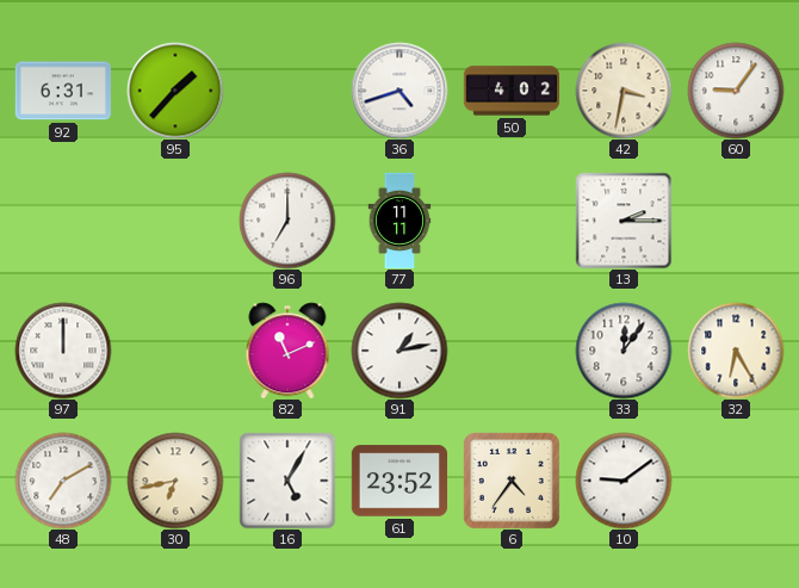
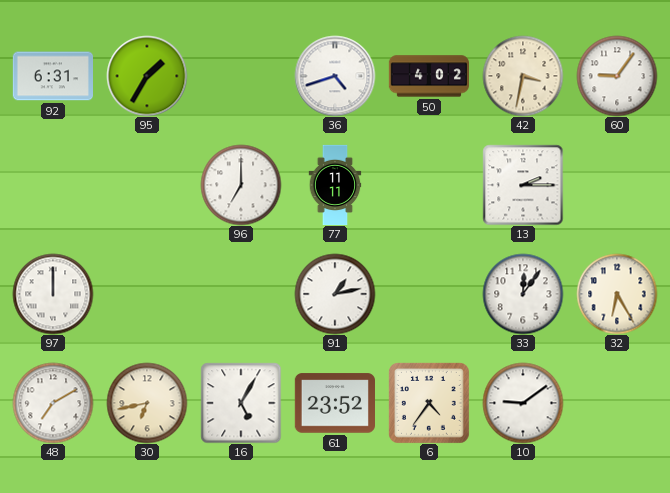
95: 1:37 -> 1:35
82: 11:11 -> none
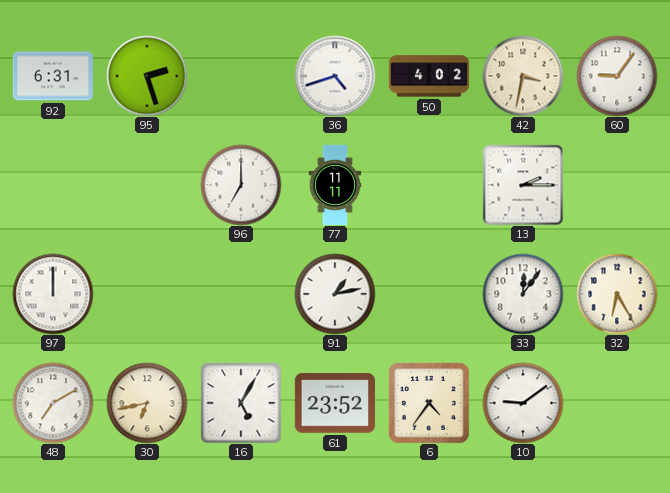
95: 1:35 -> 2:27
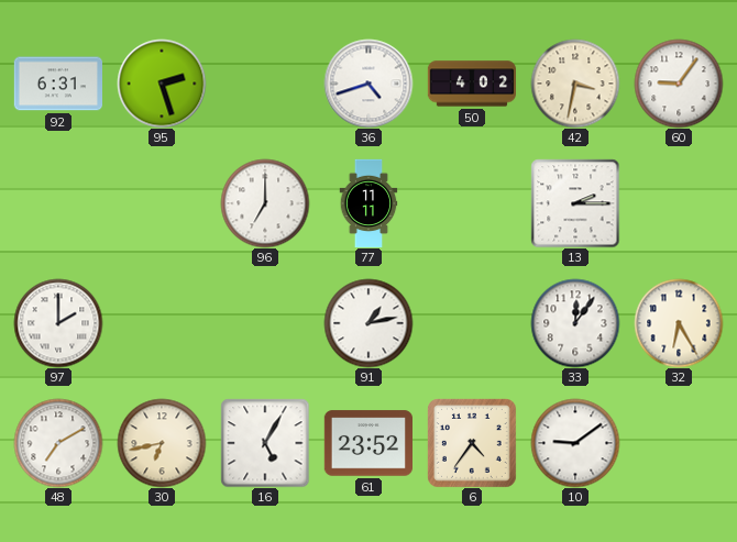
97: 12:00 -> 2:00
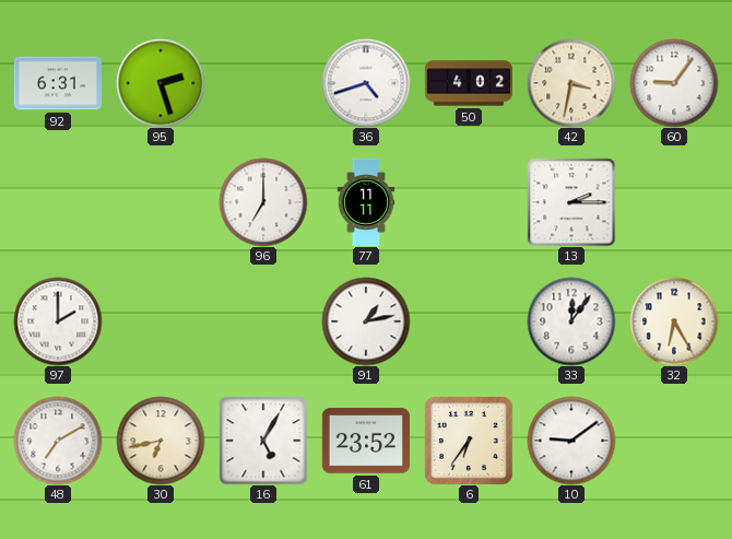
6: 4:36 -> 6:36
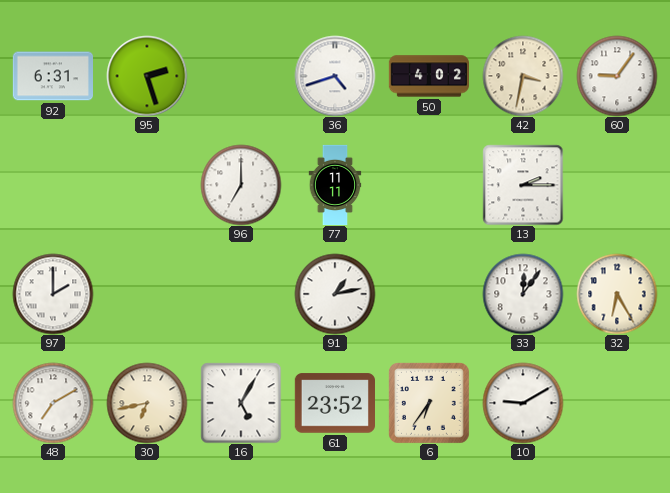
10: 9:09 -> 9:10
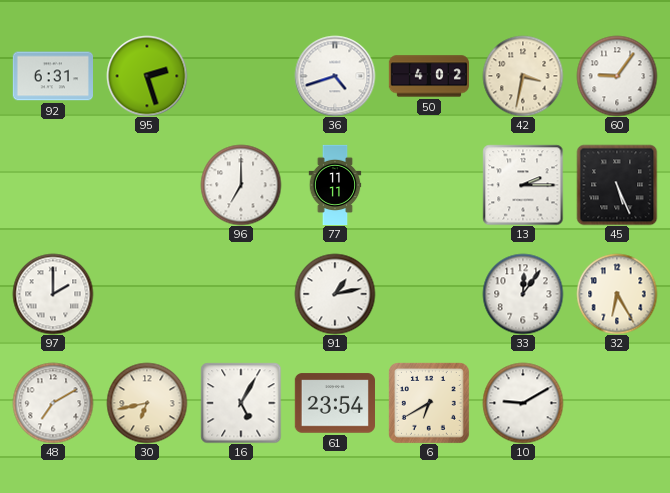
45: none -> 5:26
61: 23:52 -> 23:54
6: 6:36 -> 6:40
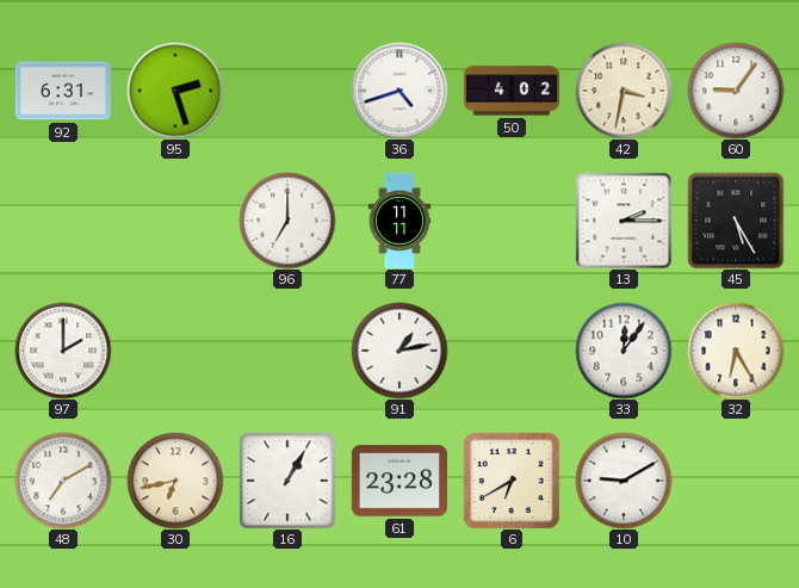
45: 5:26 -> 5:25
16: 5:05 -> 1:05
61: 23:54 -> 23:28
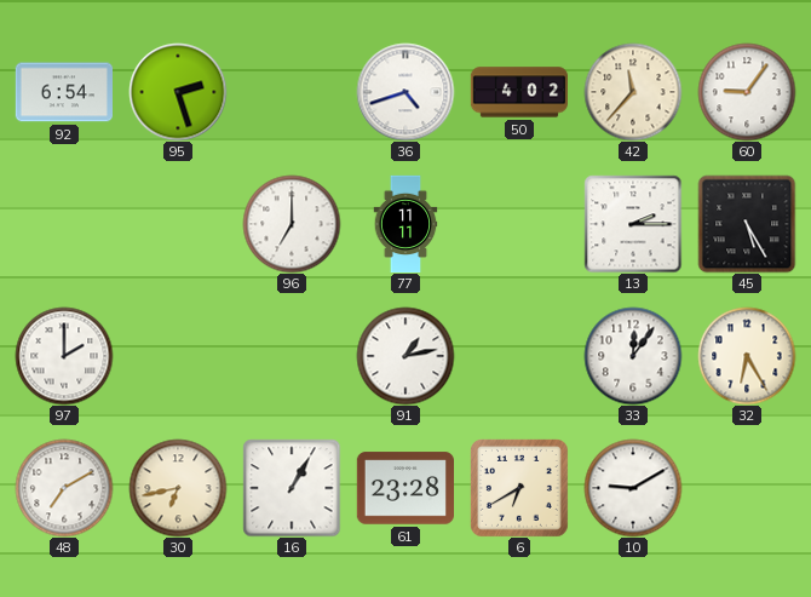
92: 6:31 -> 6:54
42: 3:32 -> 11:37
